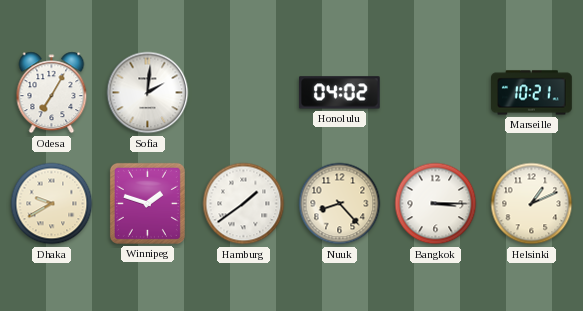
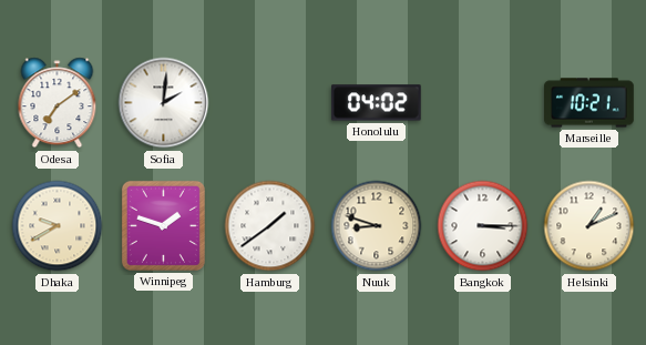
Odesa: 7:05 -> 7:09
Nuuk: 8:23 -> 8:48
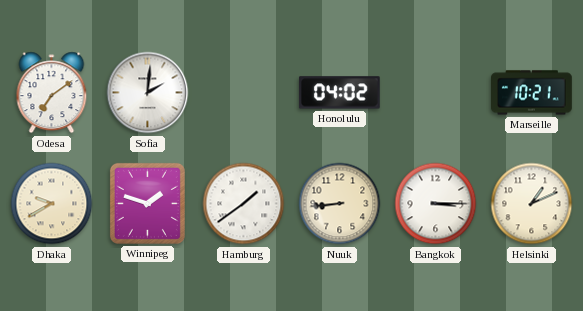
Nuuk: 8:48 -> 8:44
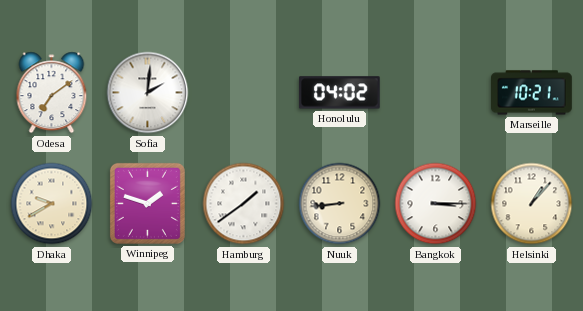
Helsinki: 1:11 -> 1:07
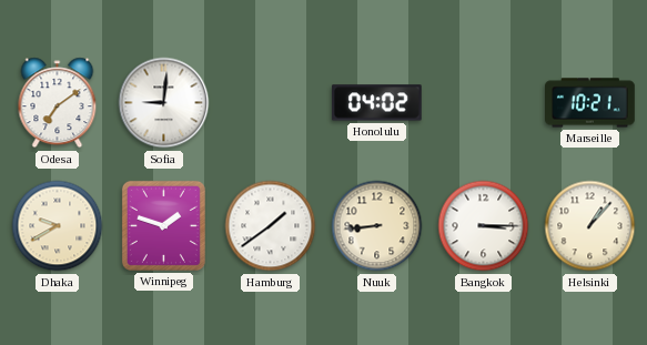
Sofia: 2:01 -> 9:01
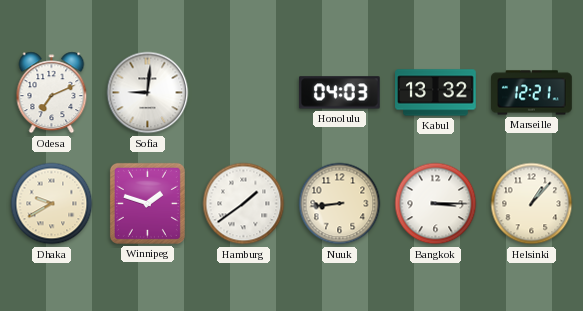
Odesa: 7:09 -> 7:11
Honolulu: 04:02 -> 04:03
Kabul: none -> 13:32
Marseille: 10:21 -> 12:21
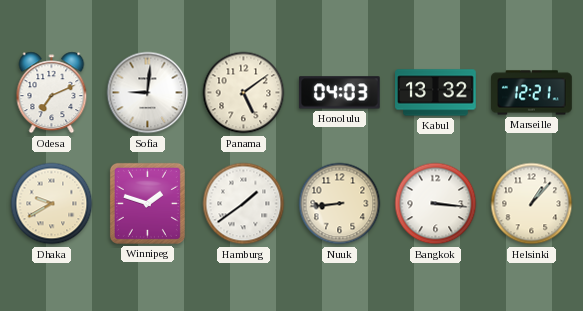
Panama: none -> 5:09
Bangkok: 3:15 -> 3:16
